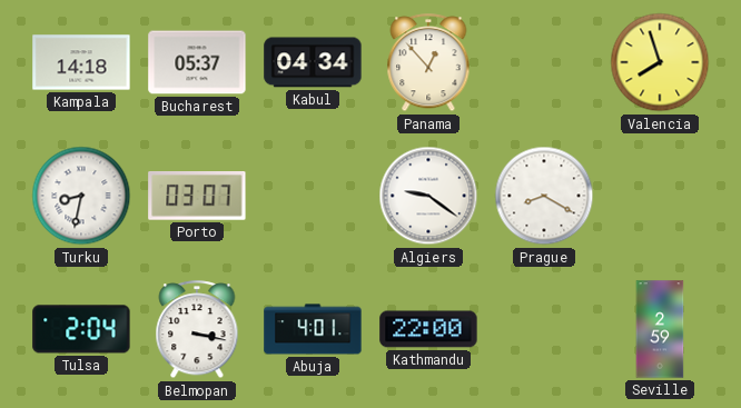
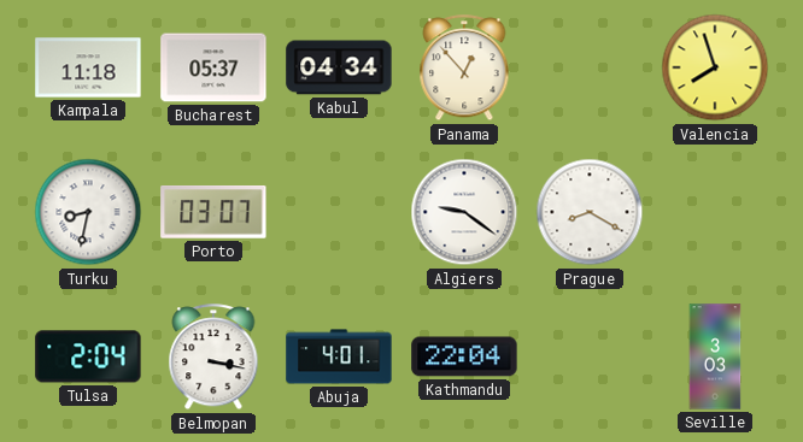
Kampala: 14:18 -> 11:18
Kathmandu: 22:00 -> 22:04
Seville: 2:59 -> 3:03
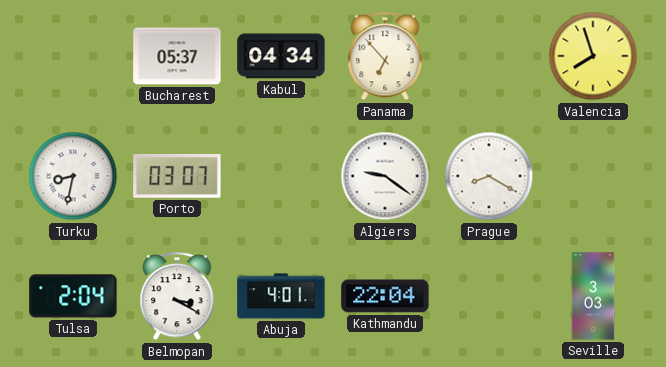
Kampala: 11:18 -> none
Panama: 12:53 -> 6:53
Belmopan: 3:17 -> 3:20
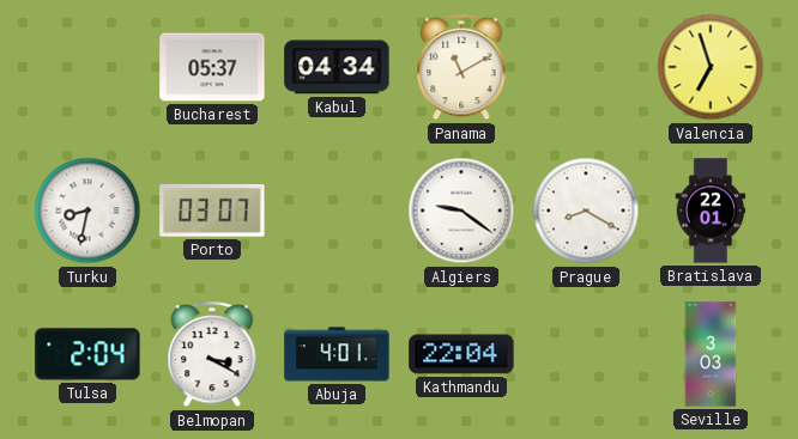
Panama: 6:53 -> 11:10
Valencia: 7:57 -> 6:57
Bratislava: none -> 22:01
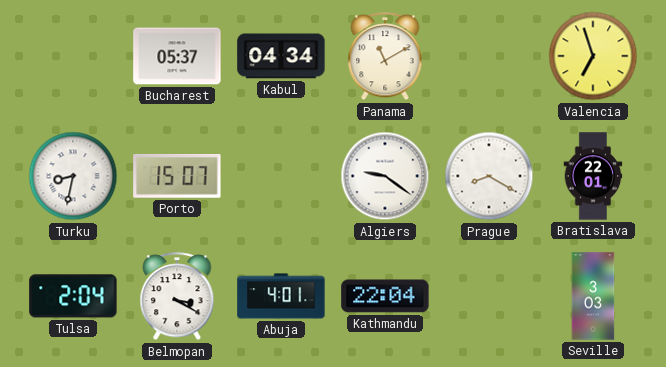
Porto: 03:07 -> 15:07
